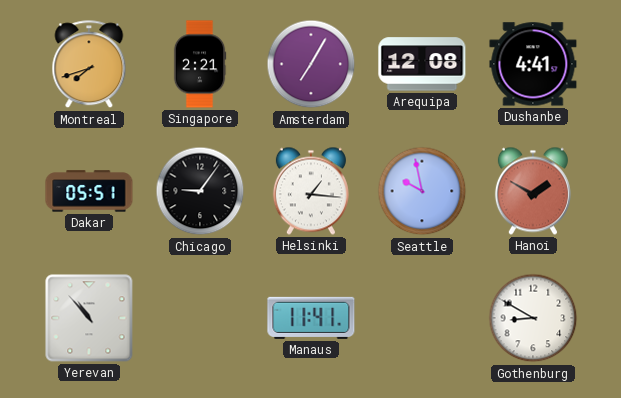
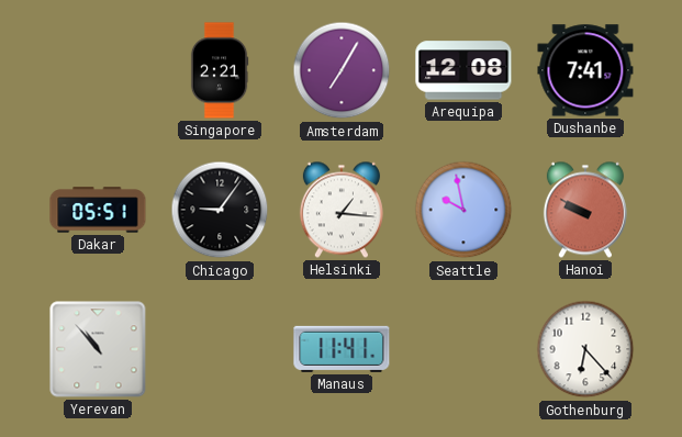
Montreal: 7:42 -> none
Dushanbe: 4:41 -> 7:41
Hanoi: 1:50 -> 9:50
Gothenburg: 8:50 -> 6:23
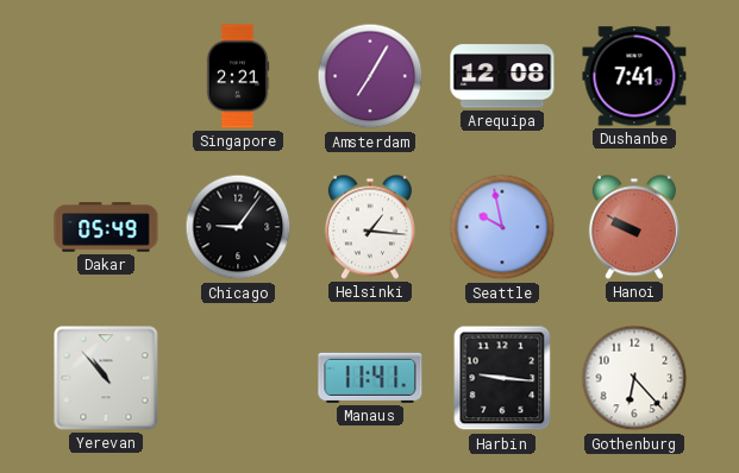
Dakar: 05:51 -> 05:49
Harbin: none -> 9:16
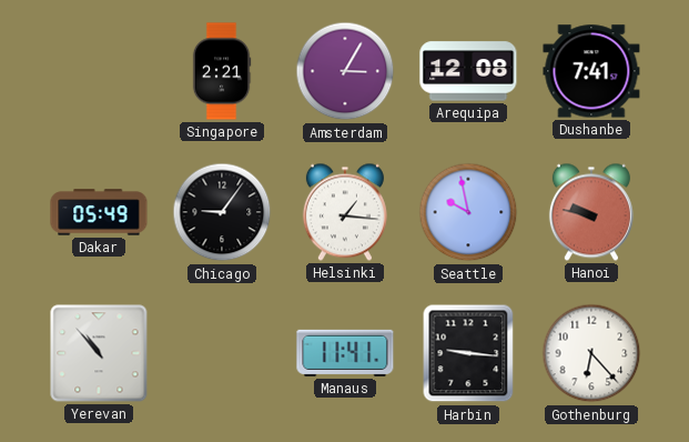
Amsterdam: 7:05 -> 3:05
Hanoi: 9:50 -> 9:47
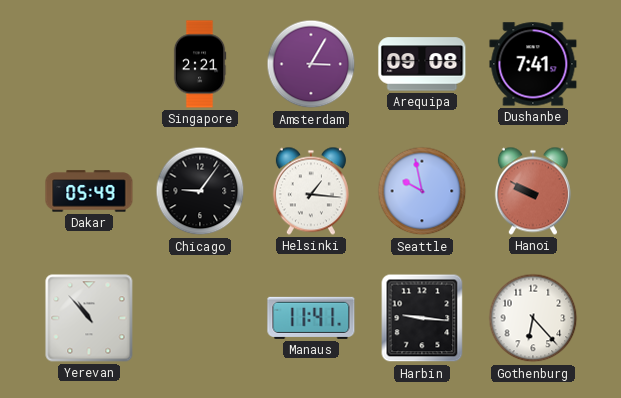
Arequipa: 12:08 -> 09:08
Hanoi: 9:47 -> 9:50
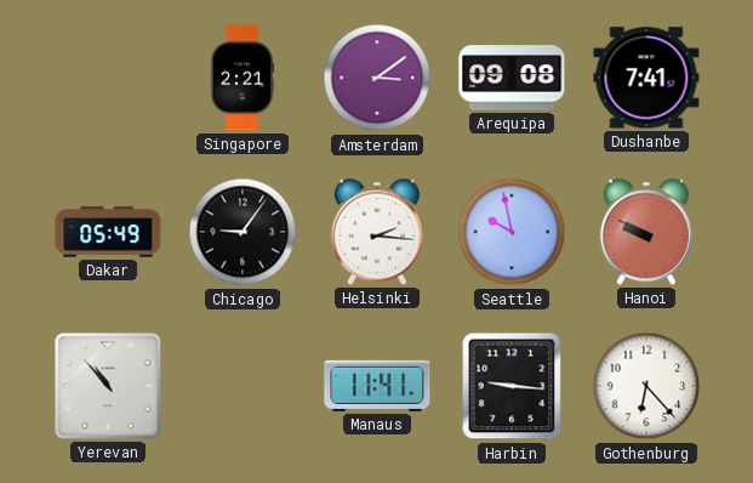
Amsterdam: 3:05 -> 3:09
Helsinki: 1:16 -> 2:16
